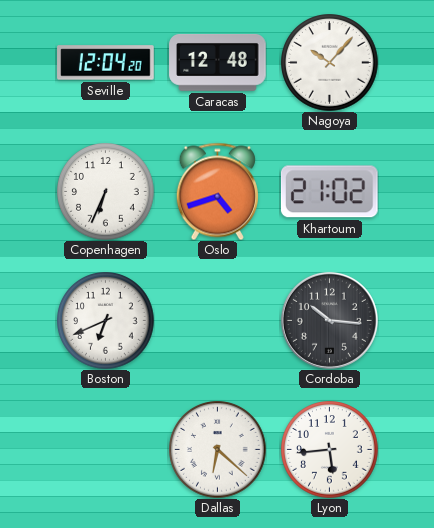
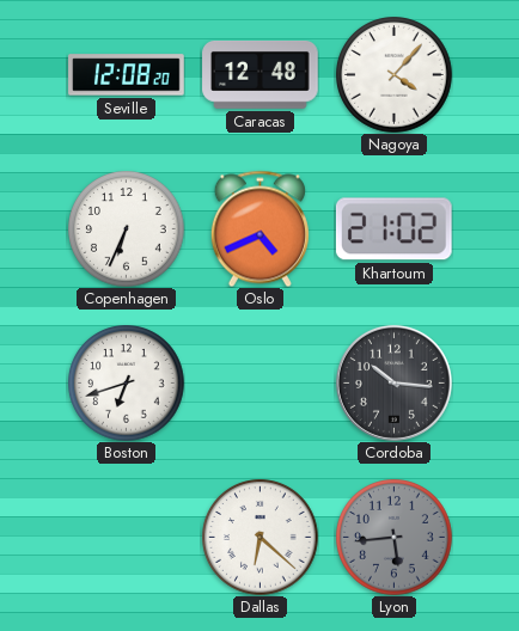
Seville: 12:04 -> 12:08
Nagoya: 10:07 -> 4:07
Oslo: 4:42 -> 4:41
Boston: 6:41 -> 6:42
Lyon dial: white -> grey
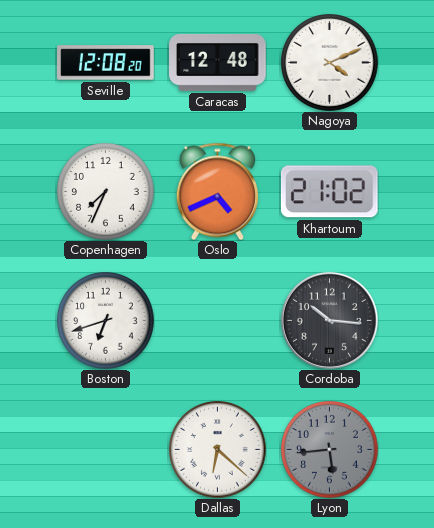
Nagoya: 4:07 -> 4:11
Copenhagen: 6:34 -> 7:34
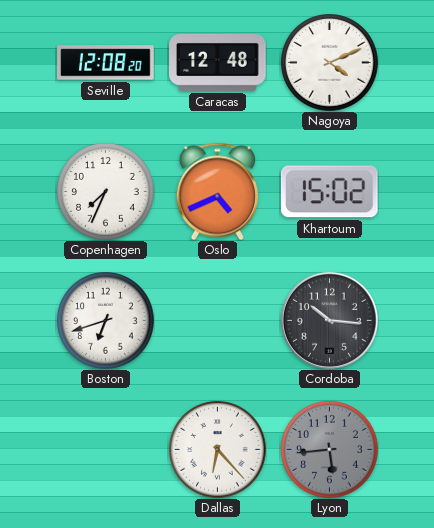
Khartoum: 21:02 -> 15:02
Dallas: 6:22 -> 6:23
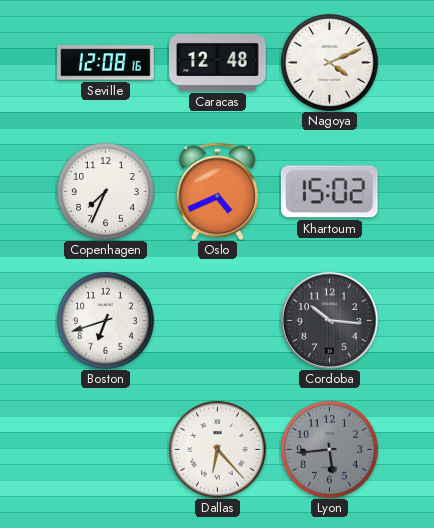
Seville: 12:08:20 -> 12:08:16
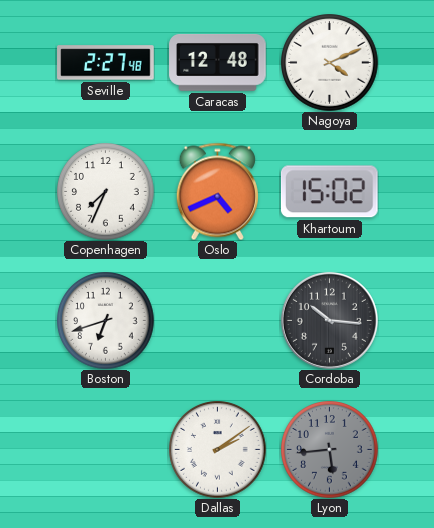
Seville: 12:08 -> 2:27
Dallas: 6:23 -> 2:09
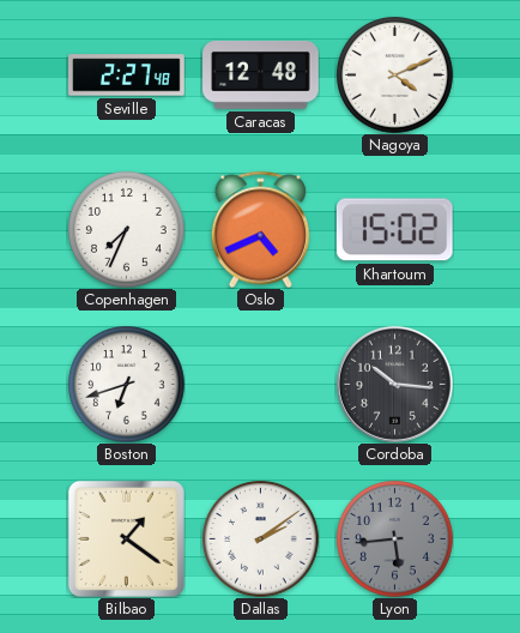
Bilbao: none -> 1:21
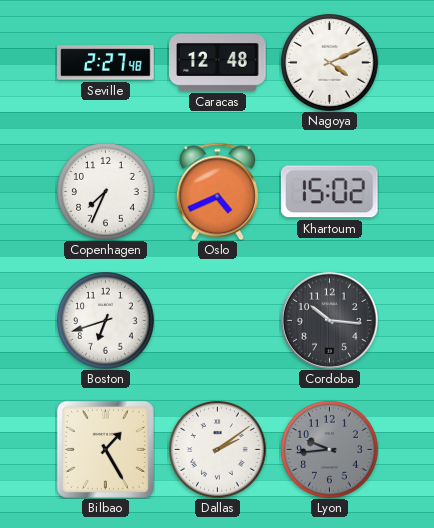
Bilbao: 1:21 -> 1:25
Lyon: 5:44 -> 9:44
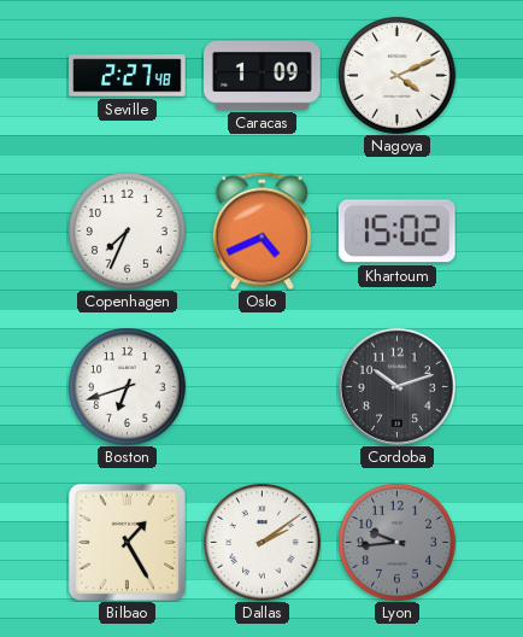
Caracas: 12:48 -> 1:09
Cordoba: 10:16 -> 10:12
